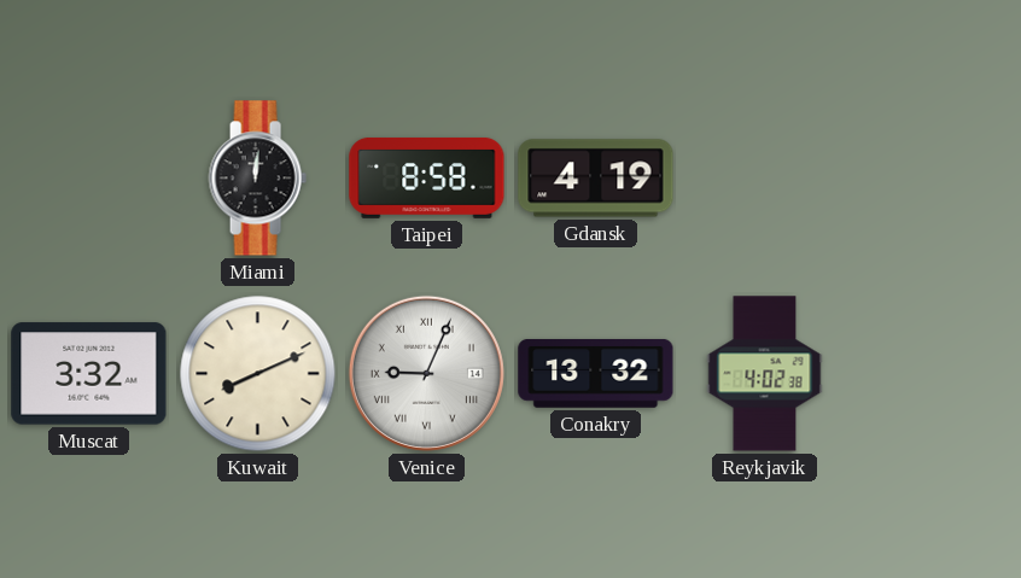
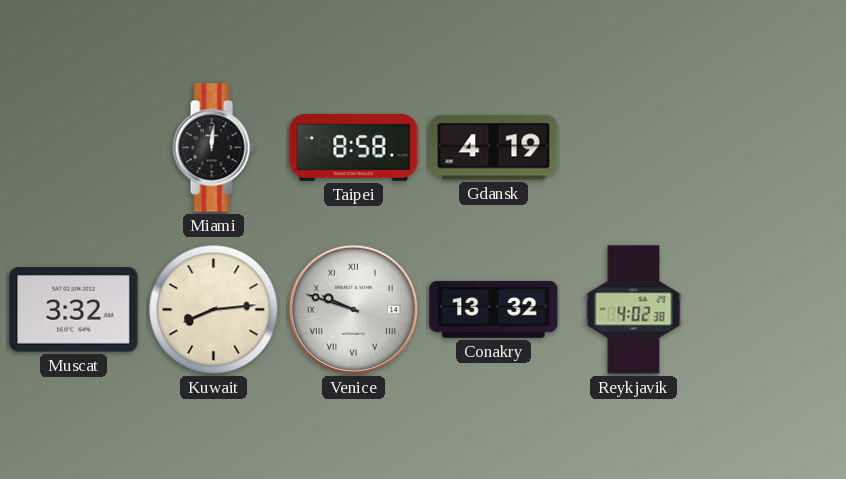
Kuwait: 8:11 -> 8:14
Venice: 9:04 -> 9:48
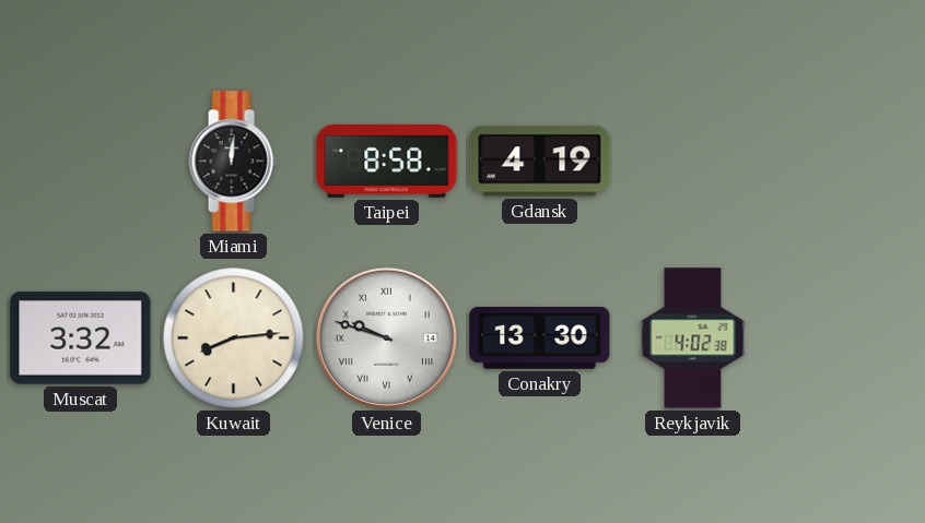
Conakry: 13:32 -> 13:30
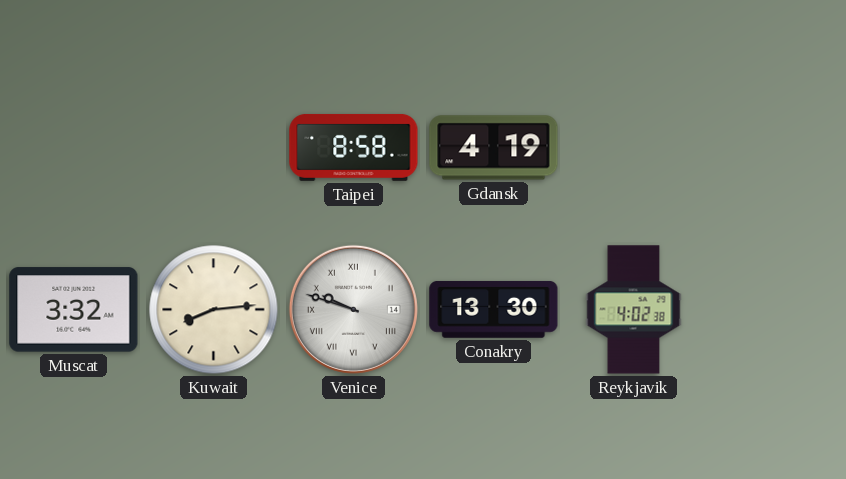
Miami: 12:01 -> none
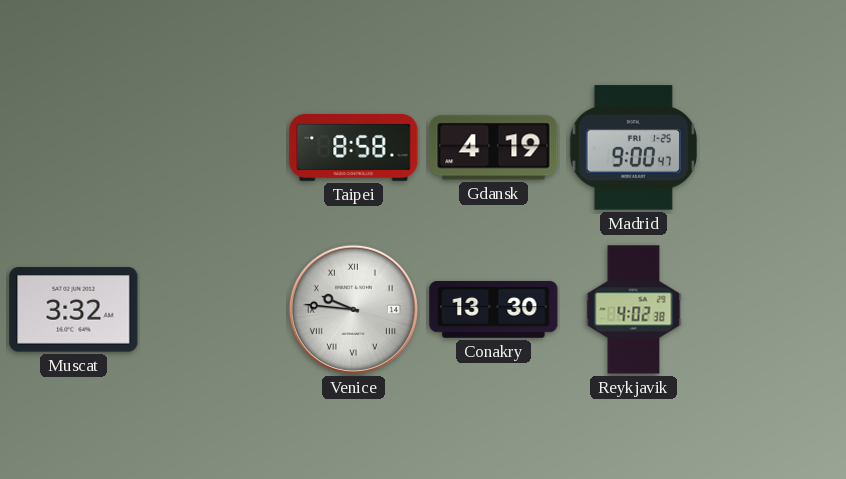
Madrid: none -> 9:00
Kuwait: 8:14 -> none
Venice: 9:48 -> 9:46
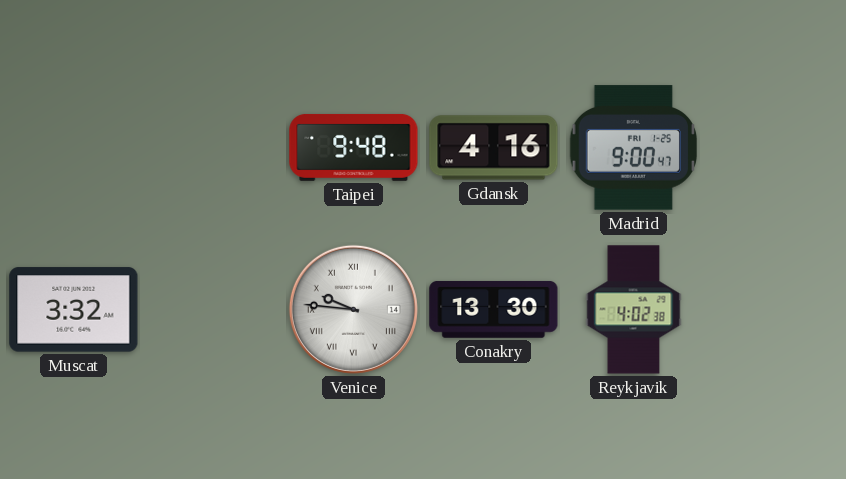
Taipei: 8:58 -> 9:48
Gdansk: 4:19 -> 4:16
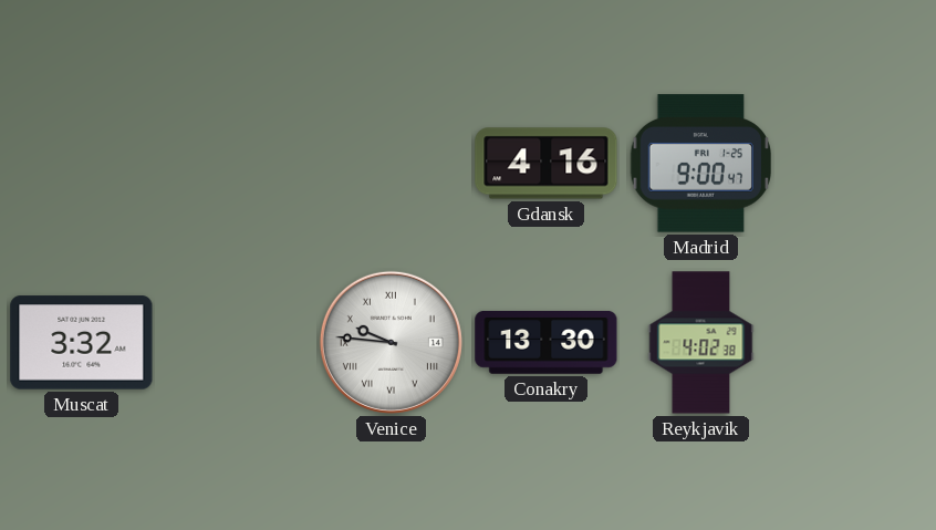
Taipei: 9:48 -> none
